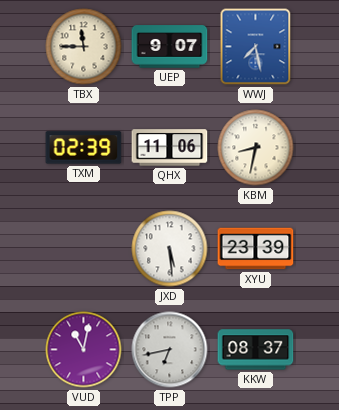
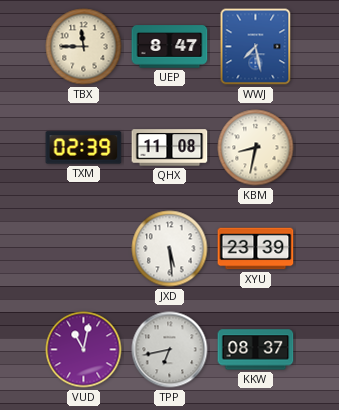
UEP: 9:07 -> 8:47
QHX: 11:06 -> 11:08
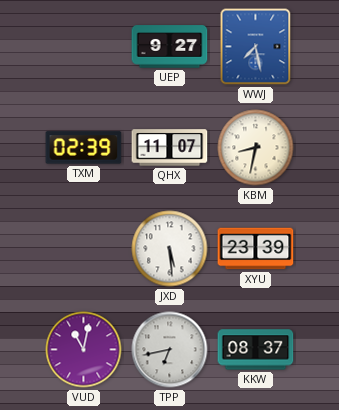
TBX: 11:45 -> none
UEP: 8:47 -> 9:27
QHX: 11:08 -> 11:07
